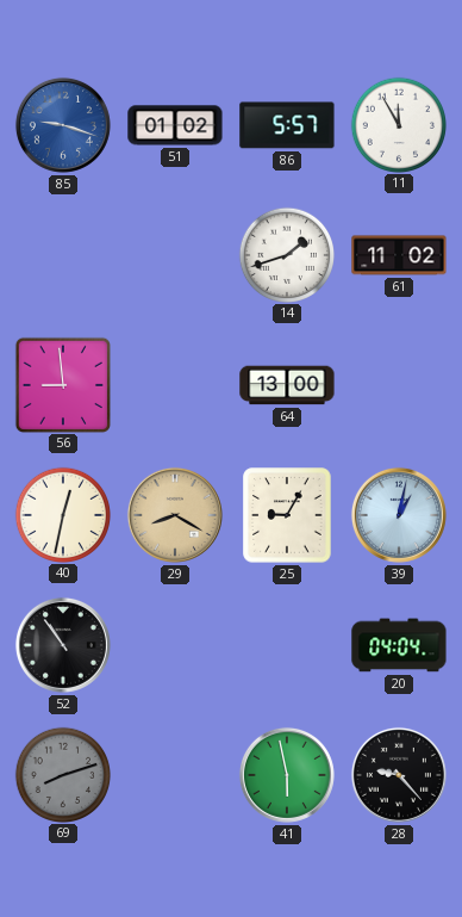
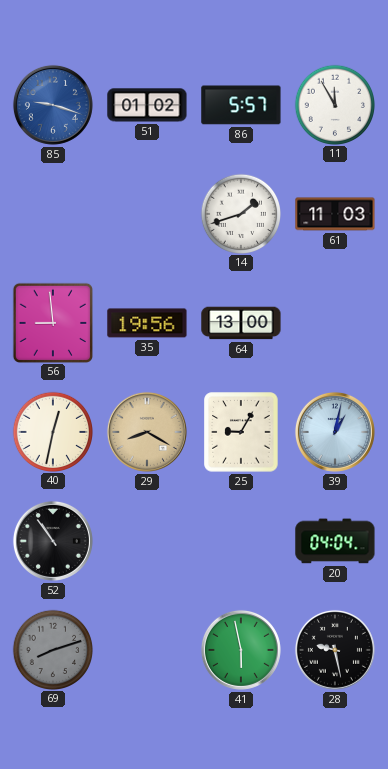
61: 11:02 -> 11:03
35: none -> 19:56
28: 9:23 -> 9:28
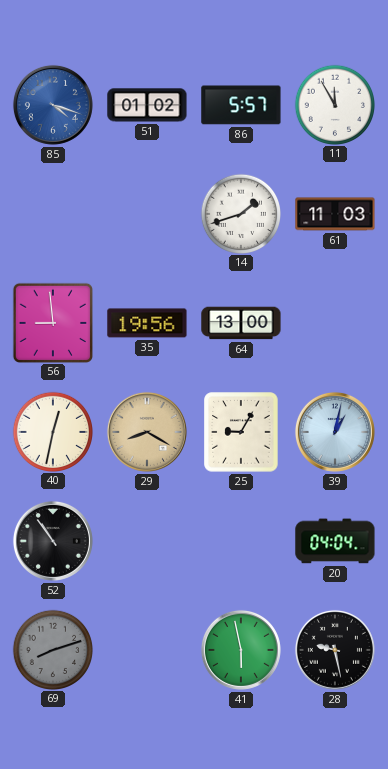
85: 9:18 -> 4:18
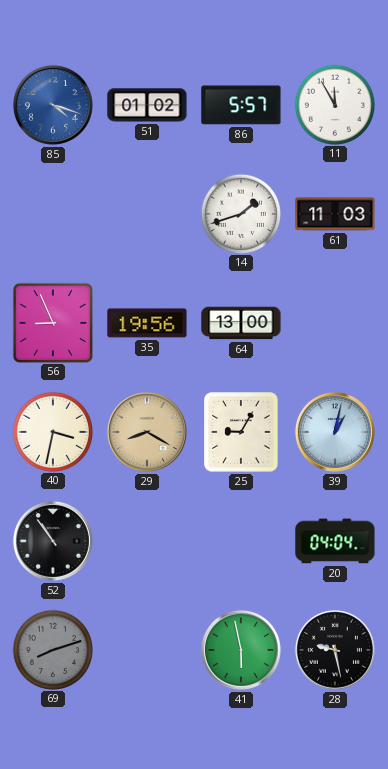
56: 8:59 -> 8:56
40: 12:32 -> 3:32
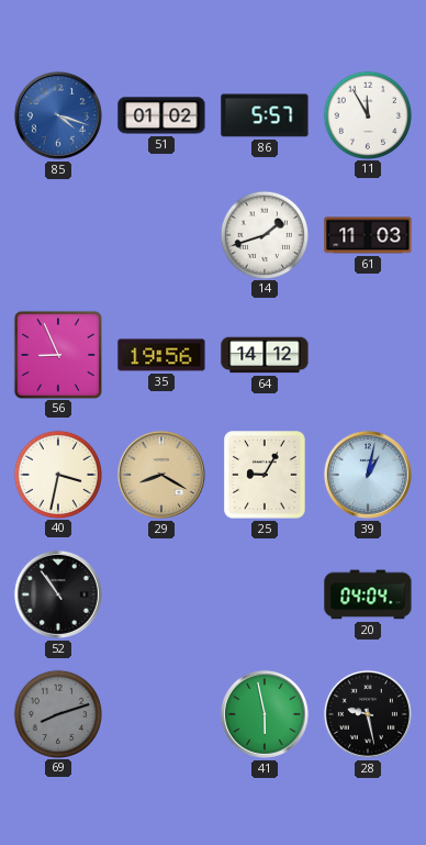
64: 13:00 -> 14:12
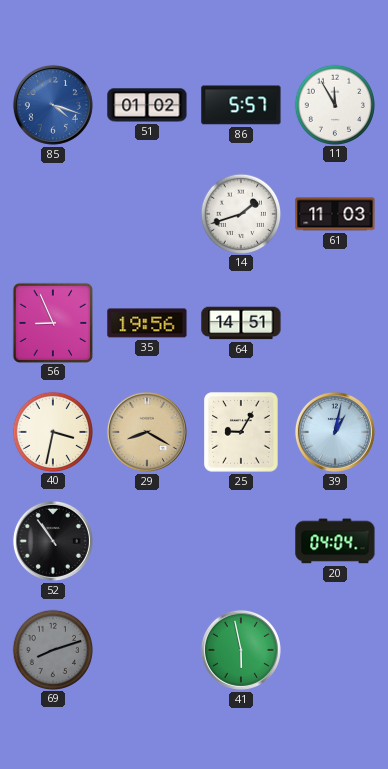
64: 14:12 -> 14:51
28: 9:28 -> none
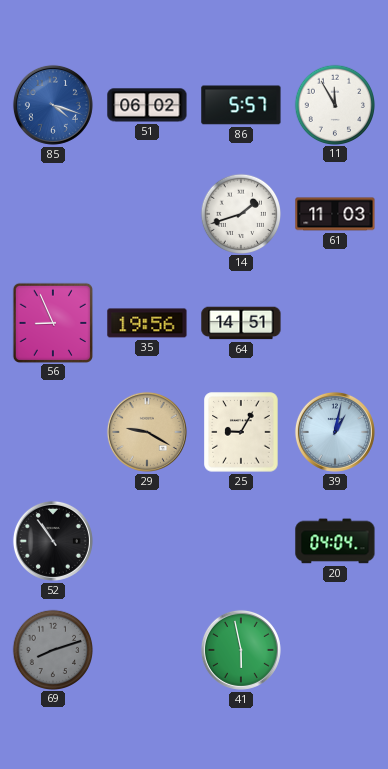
51: 01:02 -> 06:02
40: 3:32 -> none
29: 8:20 -> 9:20
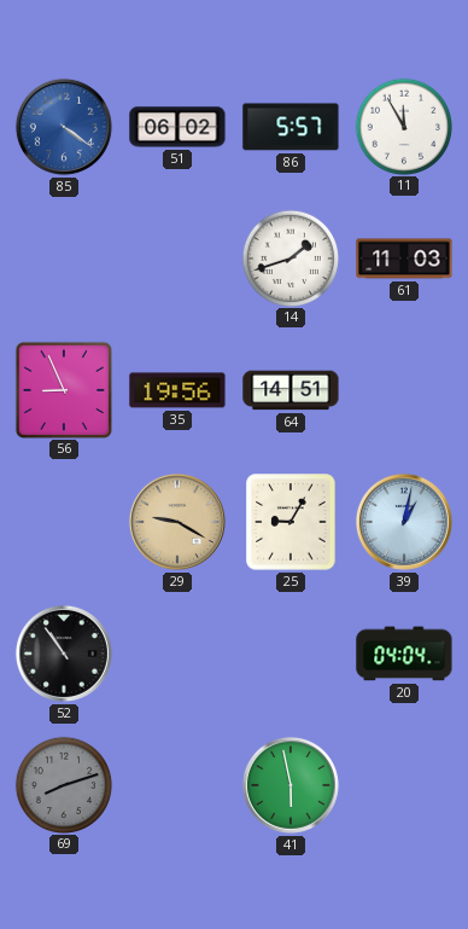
85: 4:18 -> 4:21
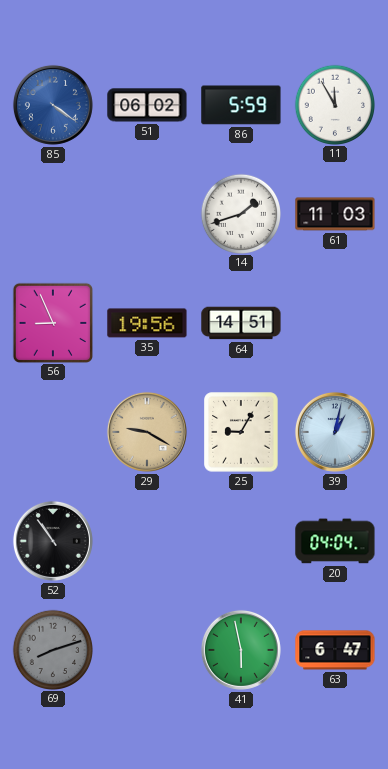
86: 5:57 -> 5:59
63: none -> 6:47
